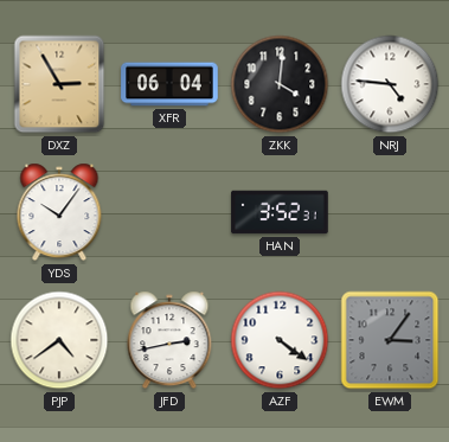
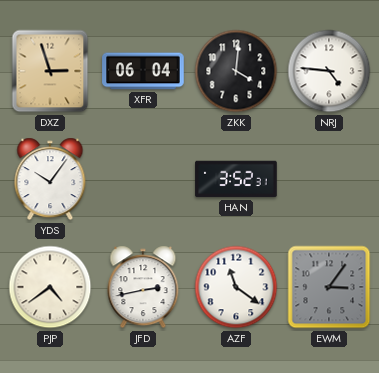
DXZ: 2:55 -> 2:57
AZF: 4:21 -> 11:21
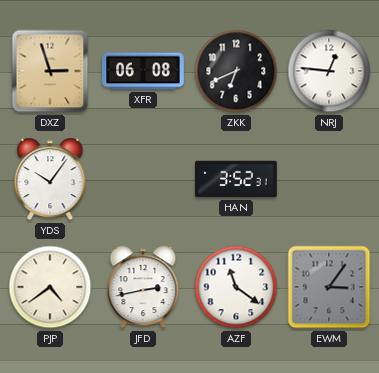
XFR: 06:04 -> 06:08
ZKK: 4:01 -> 6:41
NRJ: 4:46 -> 12:46
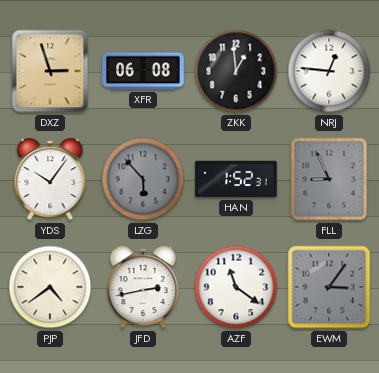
ZKK: 6:41 -> 12:59
LZG: none -> 5:53
HAN: 3:52 -> 1:52
FLL: none -> 8:56
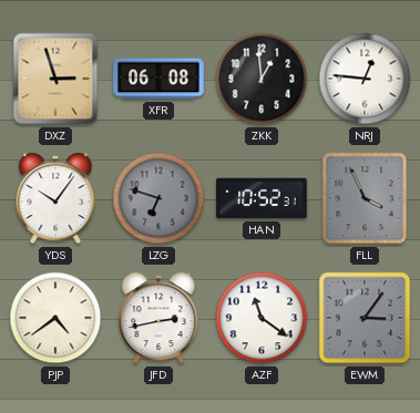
LZG: 5:53 -> 6:48
HAN: 1:52 -> 10:52
FLL: 8:56 -> 3:56
